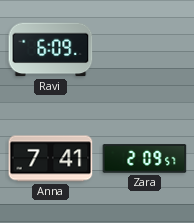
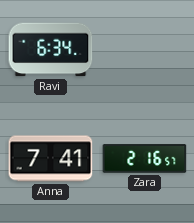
Ravi: 6:09 -> 6:34
Zara: 2:09 -> 2:16
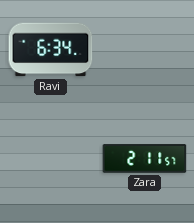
Anna: 7:41 -> none
Zara: 2:16 -> 2:11
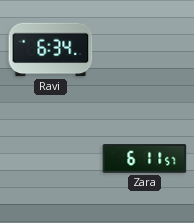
Zara: 2:11 -> 6:11
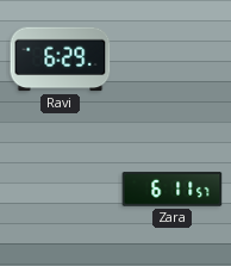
Ravi: 6:34 -> 6:29
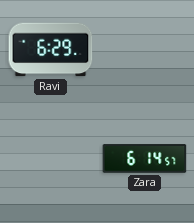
Zara: 6:11 -> 6:14
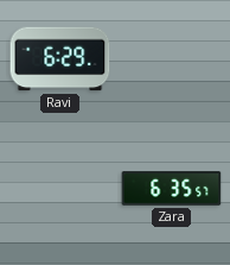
Zara: 6:14 -> 6:35
